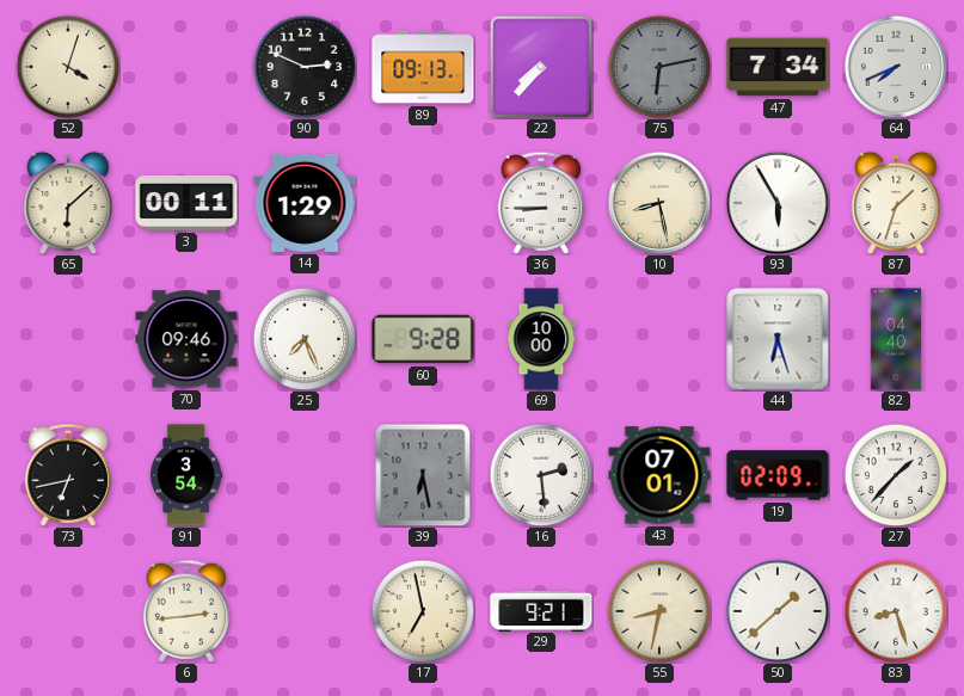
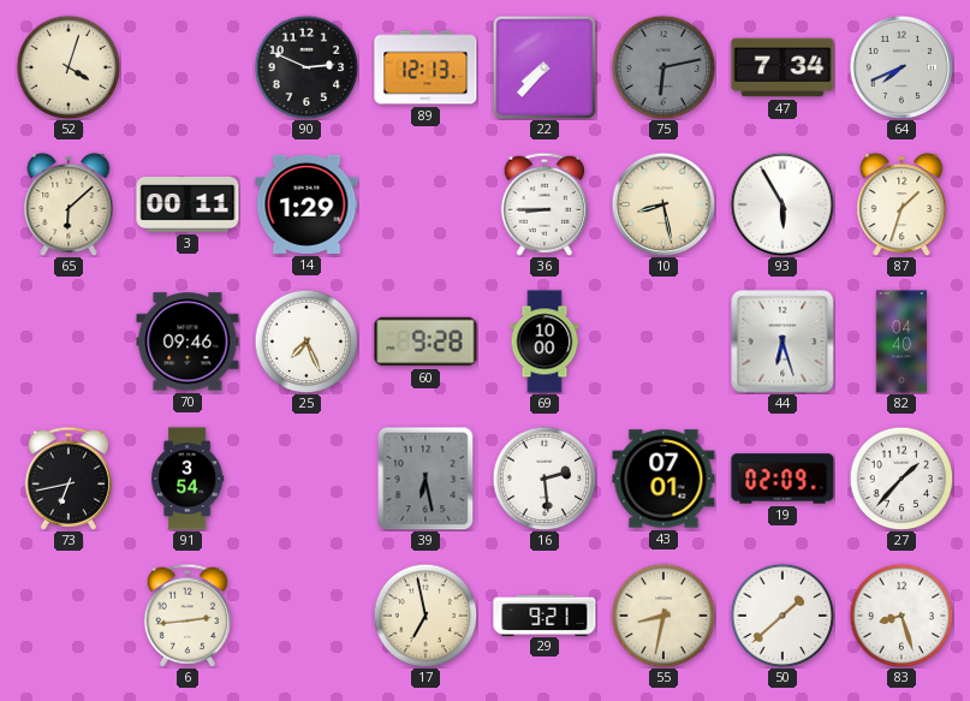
89: 09:13 -> 12:13
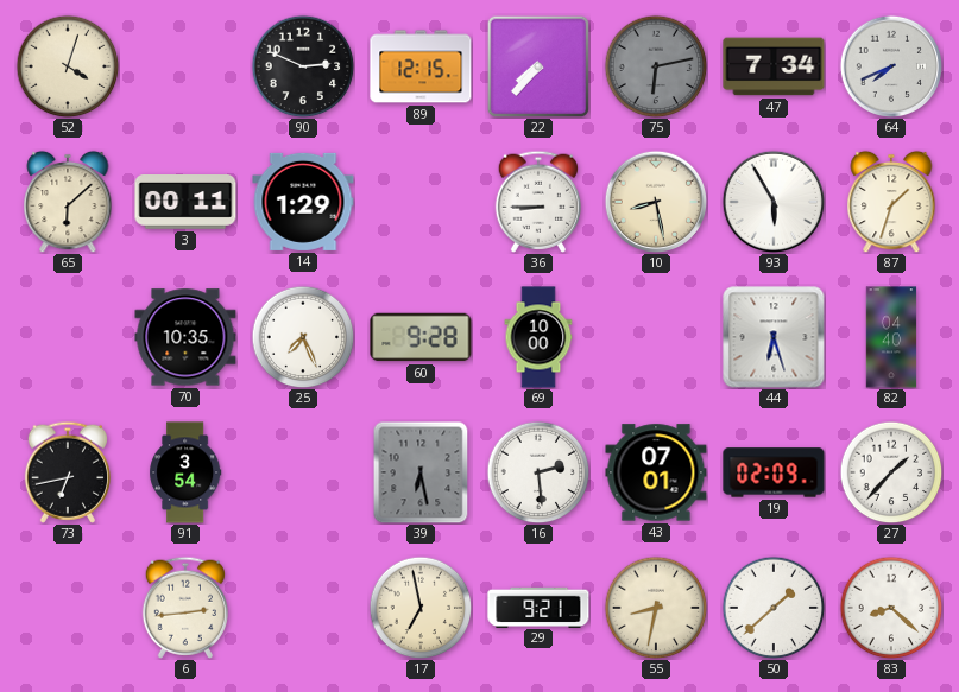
89: 12:13 -> 12:15
70: 09:46 -> 10:35
83: 8:27 -> 8:22
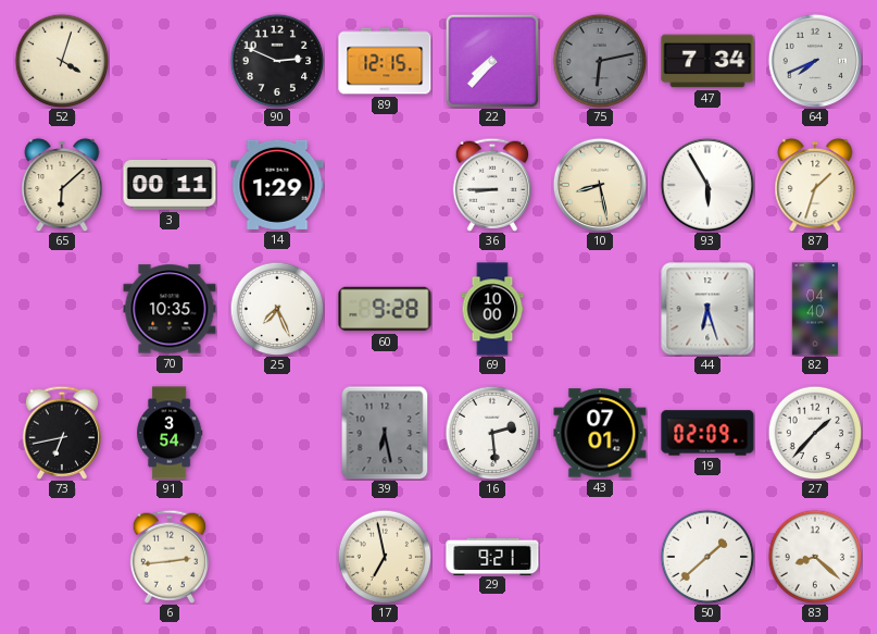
55: 8:32 -> none
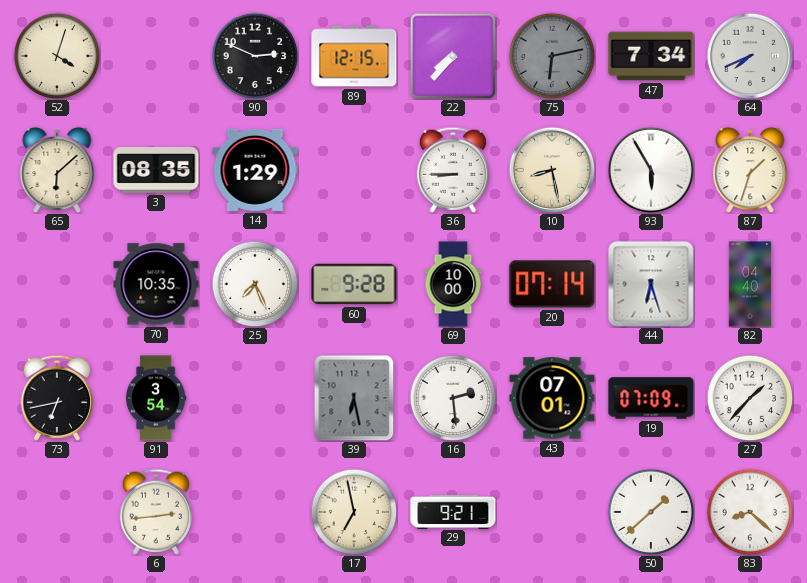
3: 00:11 -> 08:35
20: none -> 07:14
19: 02:09 -> 07:09
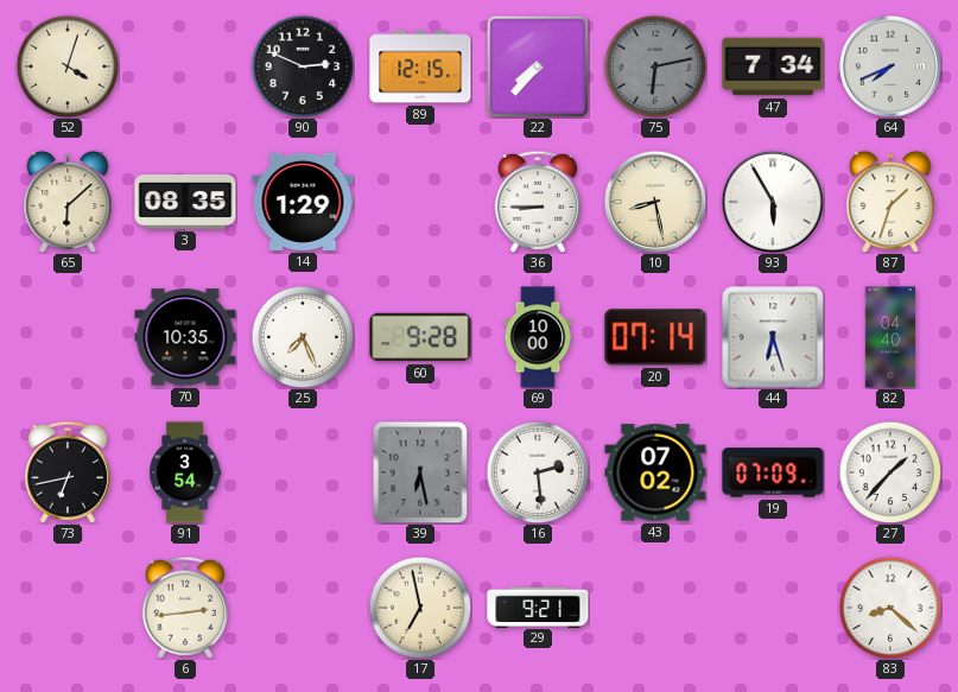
43: 07:01 -> 07:02
50: 1:38 -> none
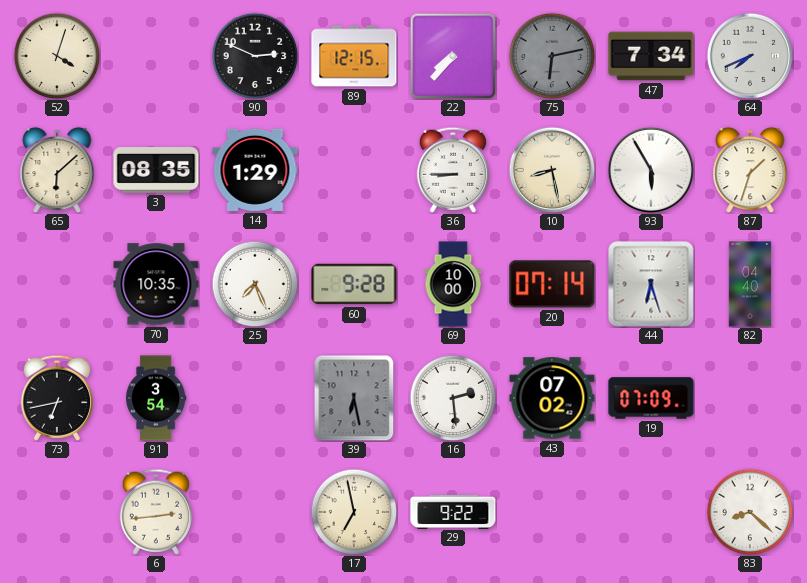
27: 1:37 -> none
29: 9:21 -> 9:22
